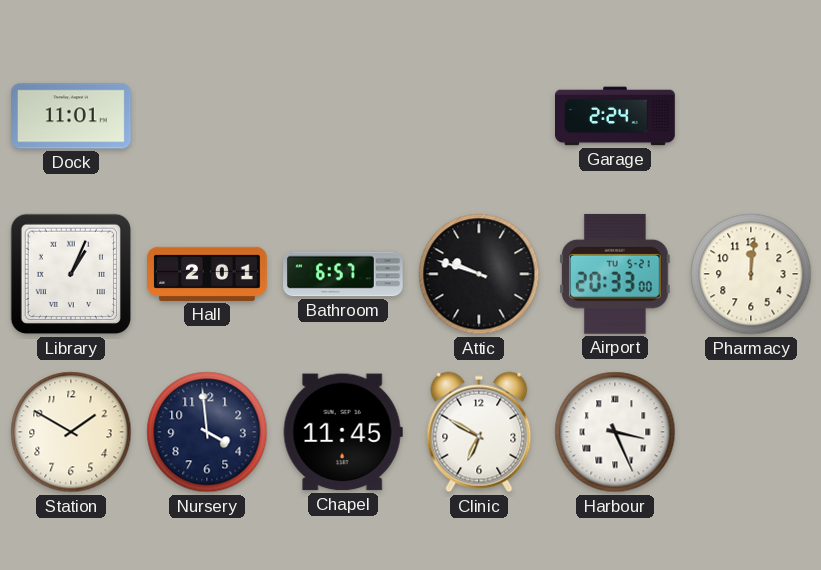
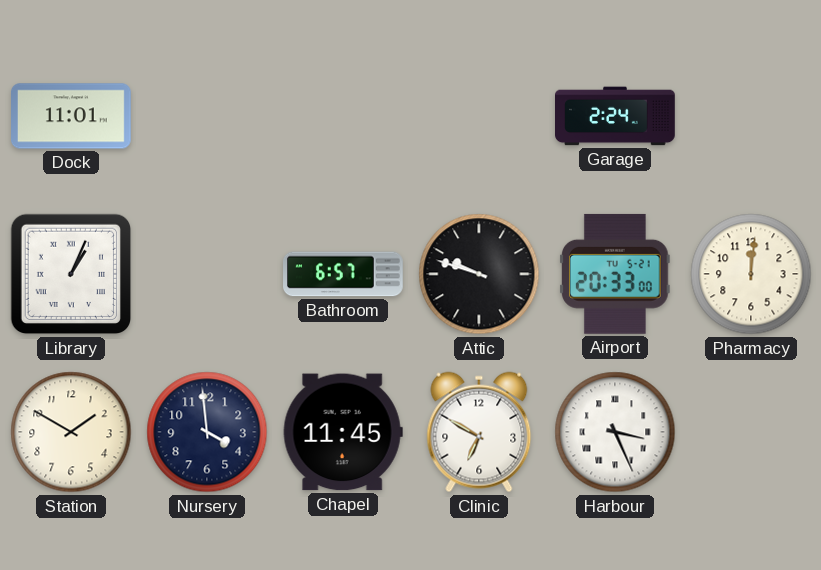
Hall: 2:01 -> none
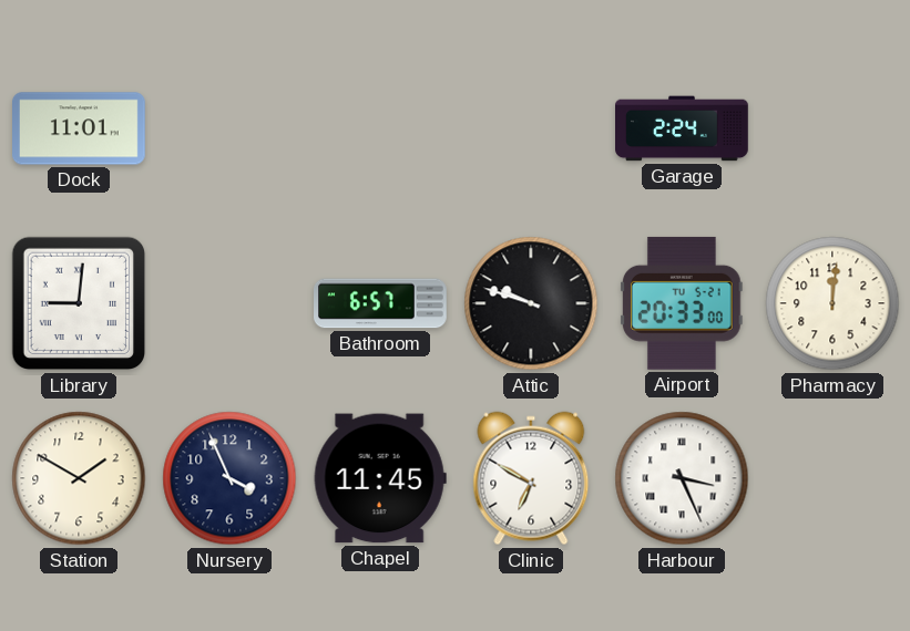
Library: 1:04 -> 9:01
Nursery: 3:59 -> 3:56
